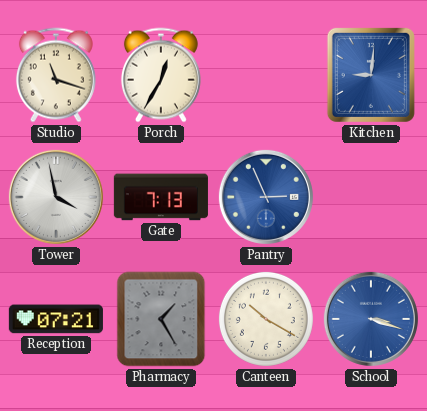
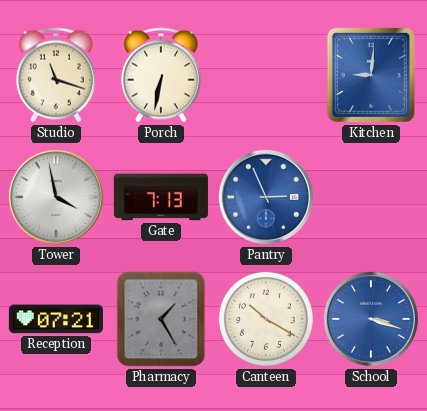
Porch: 12:35 -> 6:32
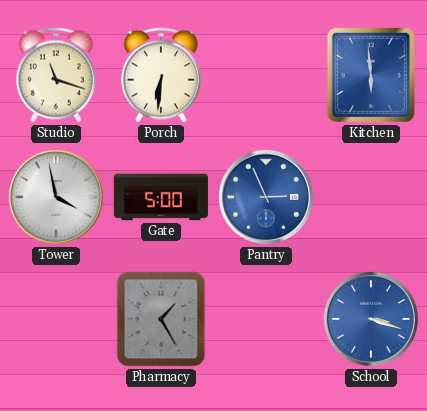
Porch: 6:32 -> 6:31
Kitchen: 9:01 -> 5:59
Gate: 7:13 -> 5:00
Reception: 07:21 -> none
Canteen: 10:20 -> none
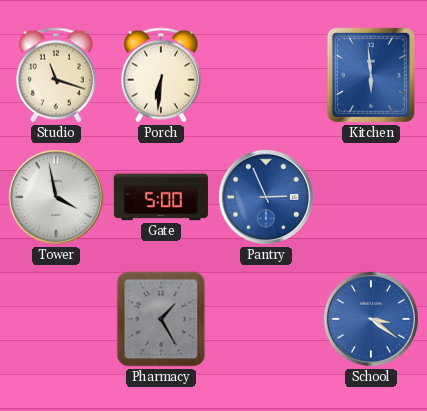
School: 3:18 -> 3:21
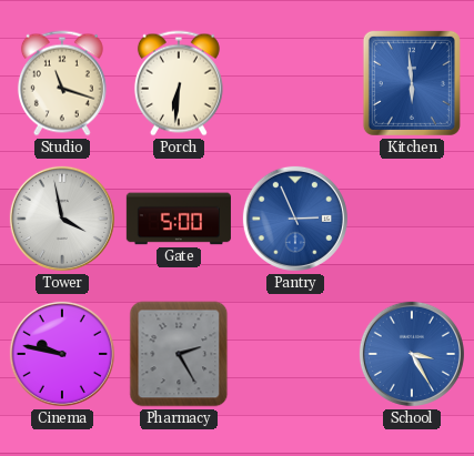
Cinema: none -> 9:47
Pharmacy: 1:25 -> 2:25
School: 3:21 -> 3:25
